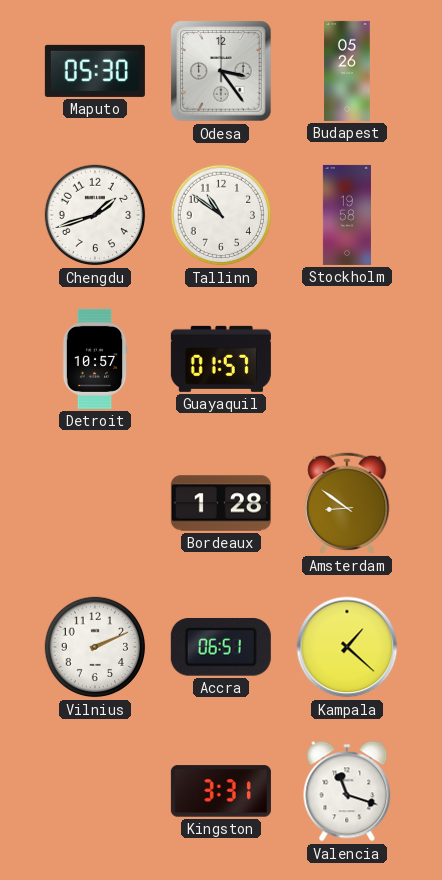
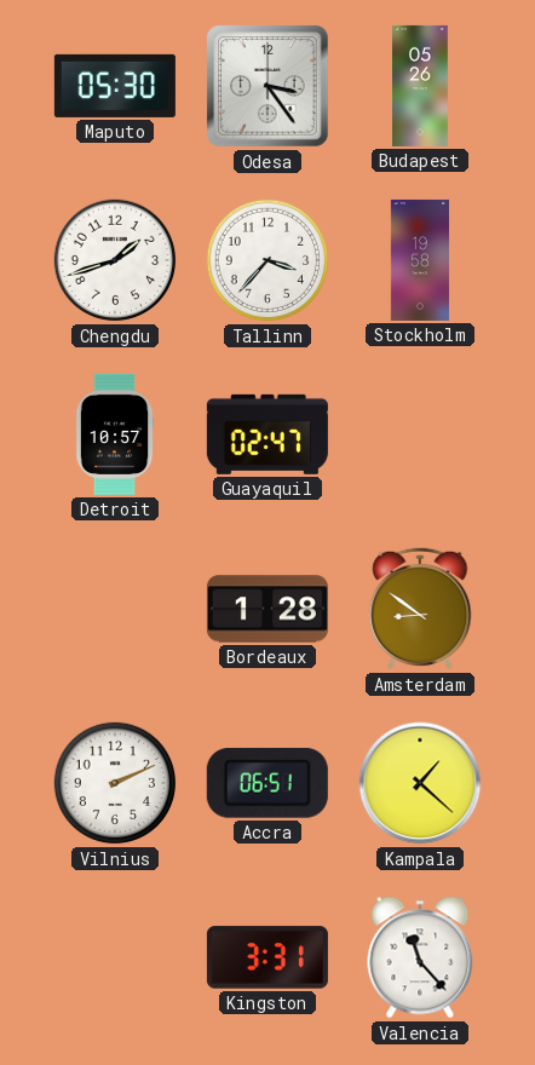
Tallinn: 10:51 -> 3:37
Guayaquil: 01:57 -> 02:47
Valencia: 11:18 -> 11:23
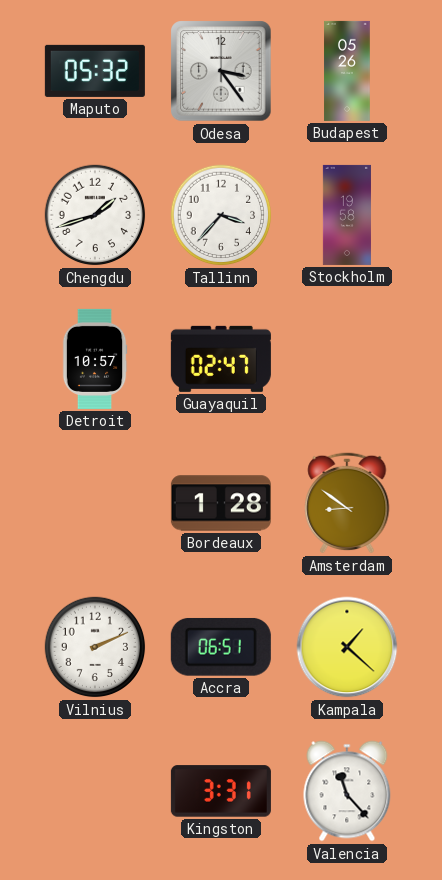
Maputo: 05:30 -> 05:32
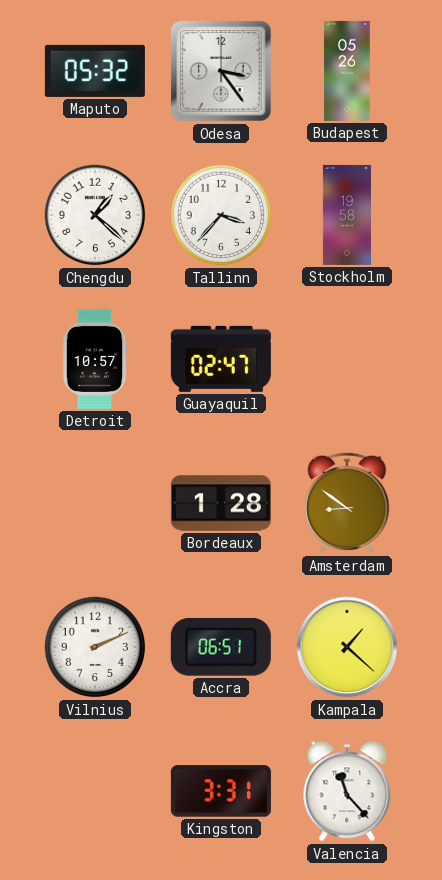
Chengdu: 1:42 -> 1:22
